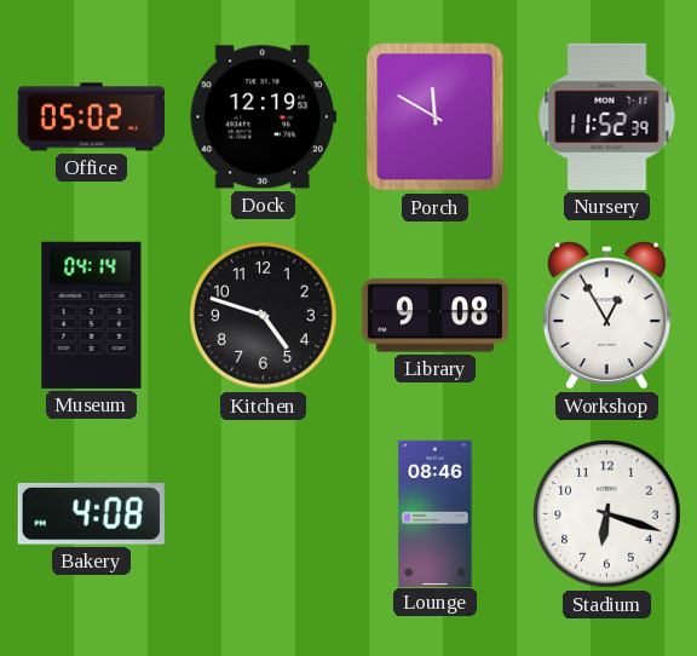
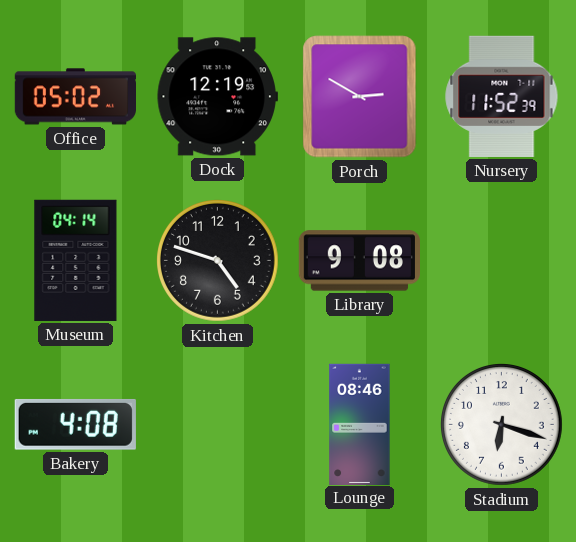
Porch: 11:50 -> 2:50
Workshop: 12:55 -> none
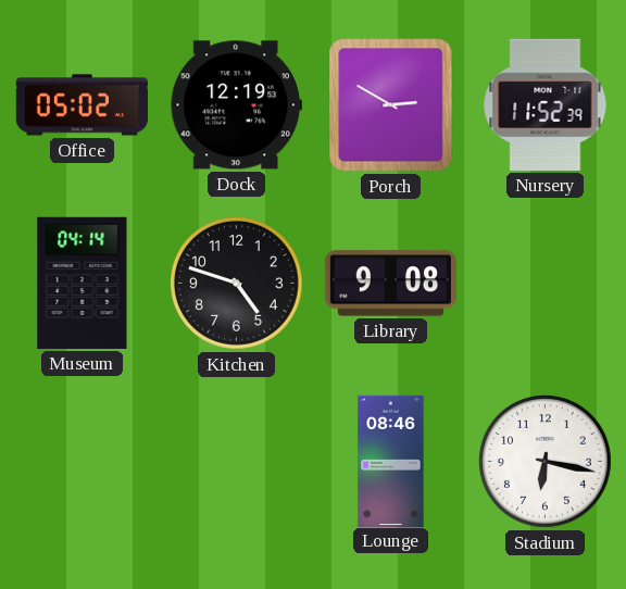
Bakery: 4:08 -> none
Stadium: 6:18 -> 6:17
